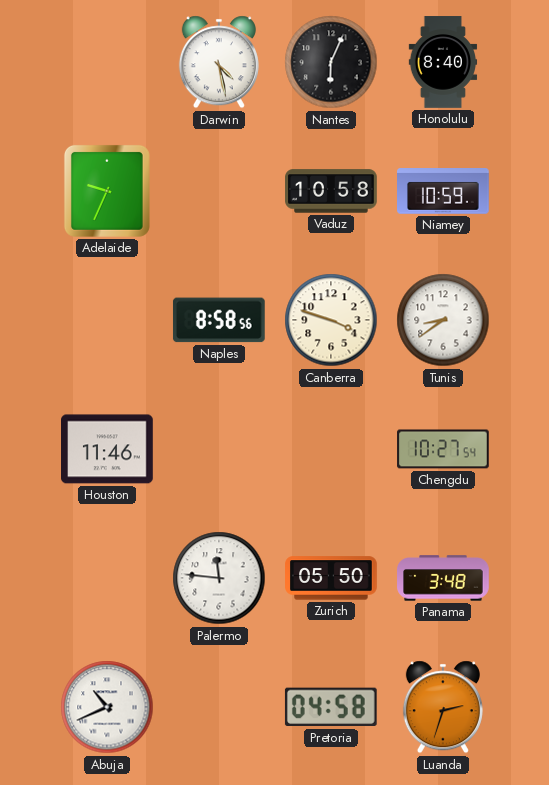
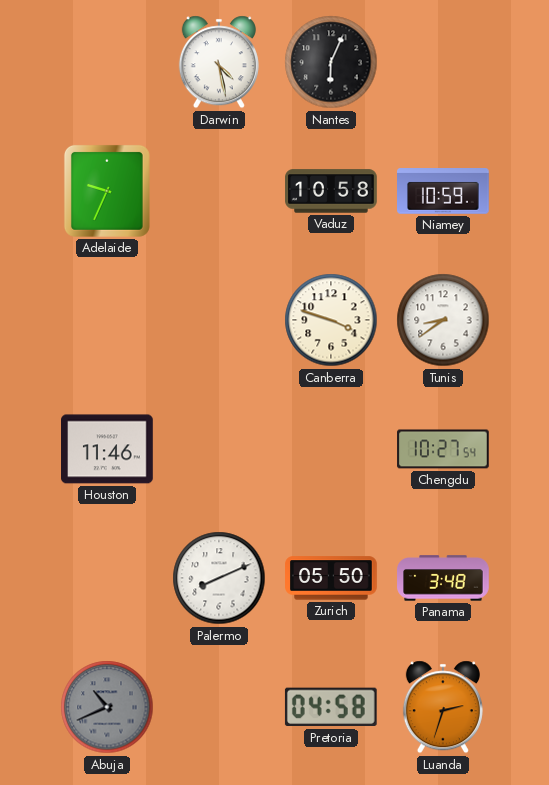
Honolulu: 8:40 -> none
Naples: 8:58 -> none
Palermo: 11:46 -> 8:11
Abuja dial: white -> grey
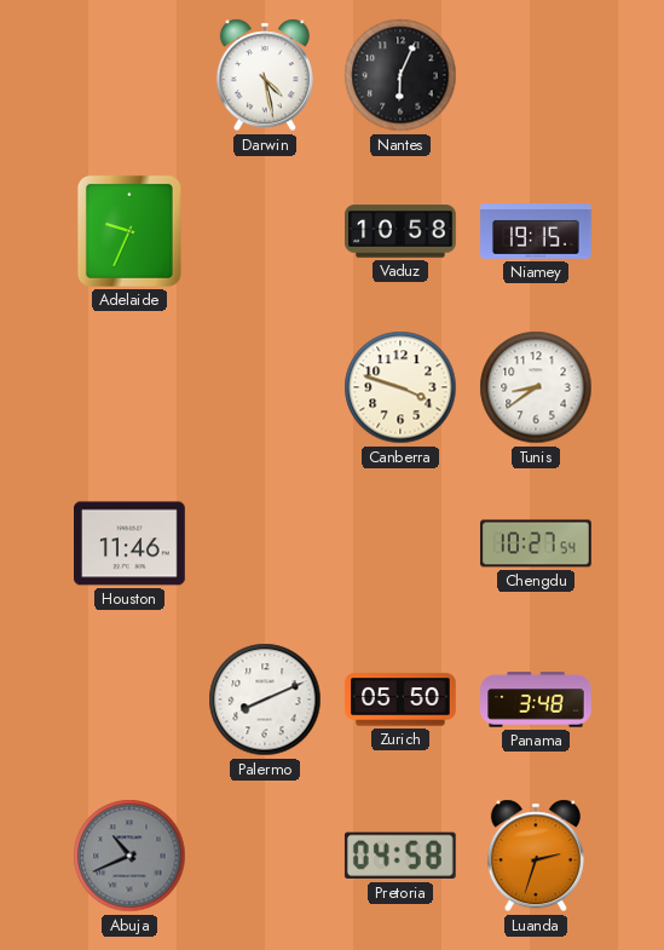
Niamey: 10:59 -> 19:15
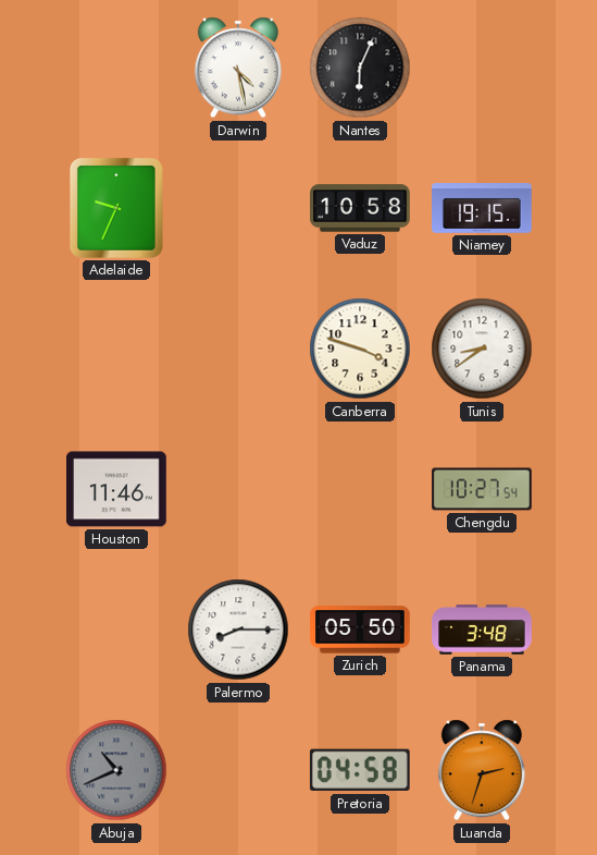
Palermo: 8:11 -> 8:15
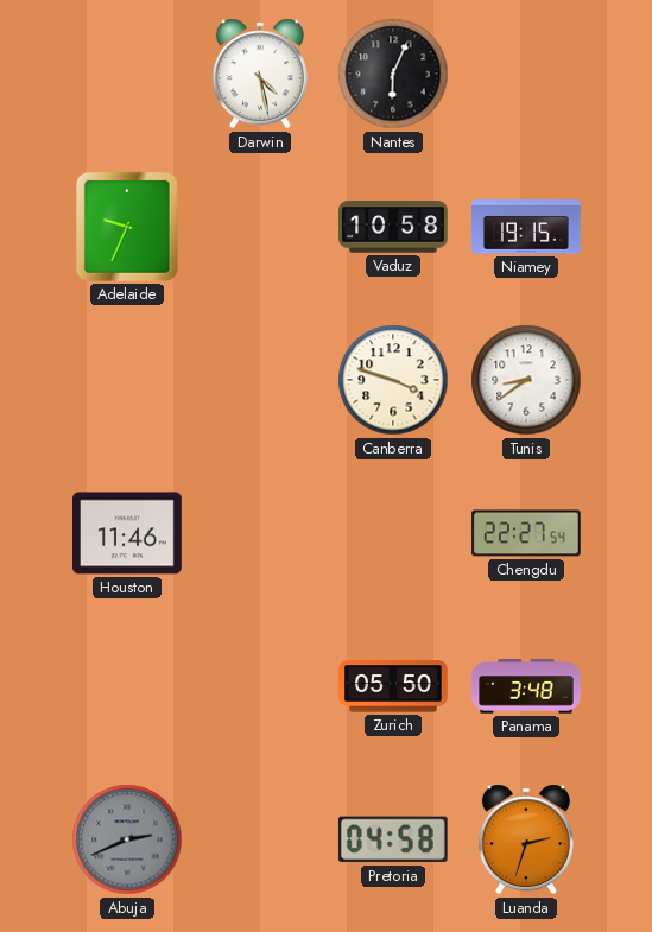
Chengdu: 10:27 -> 22:27
Palermo: 8:15 -> none
Abuja: 10:41 -> 2:41
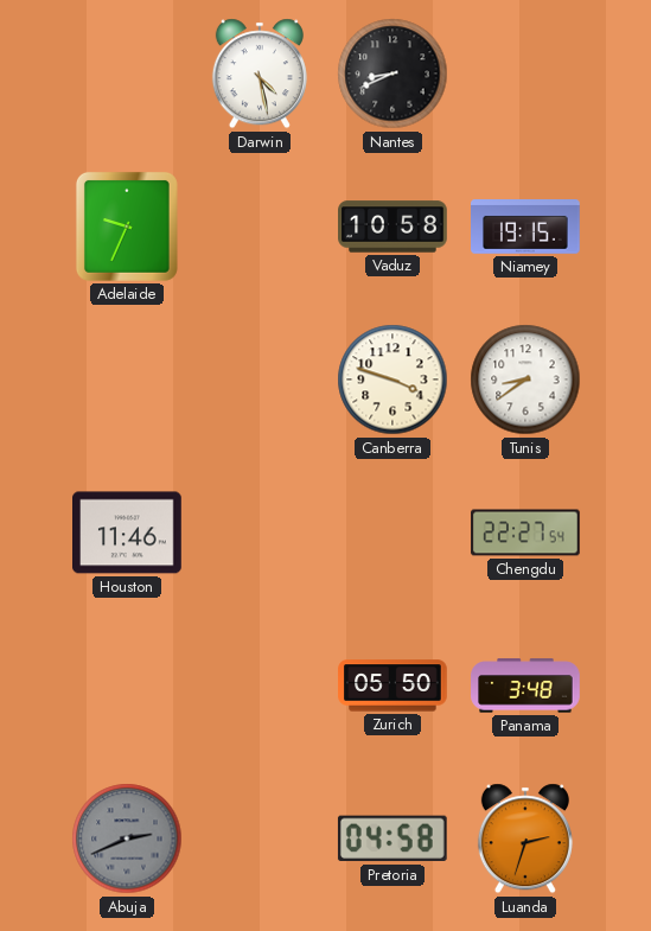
Nantes: 6:04 -> 8:41
